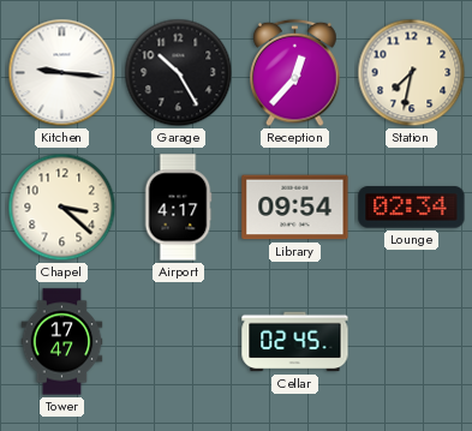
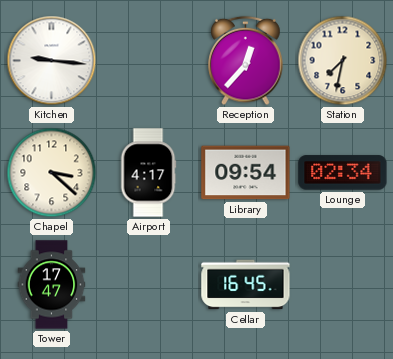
Garage: 10:25 -> none
Cellar: 02:45 -> 16:45
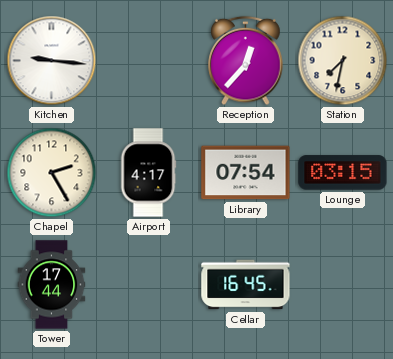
Chapel: 3:22 -> 2:25
Library: 09:54 -> 07:54
Lounge: 02:34 -> 03:15
Tower: 17:47 -> 17:44
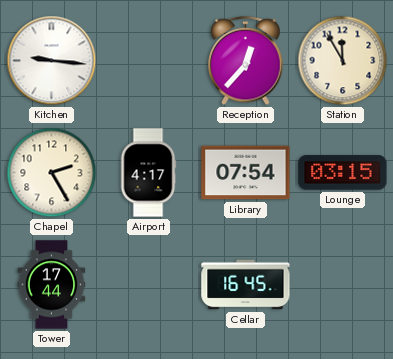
Station: 7:32 -> 11:55
